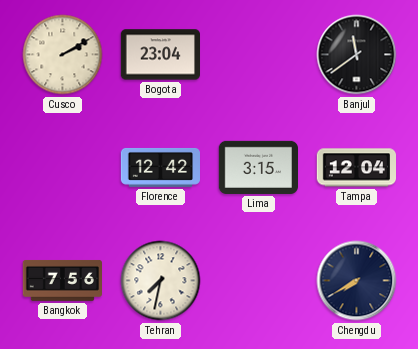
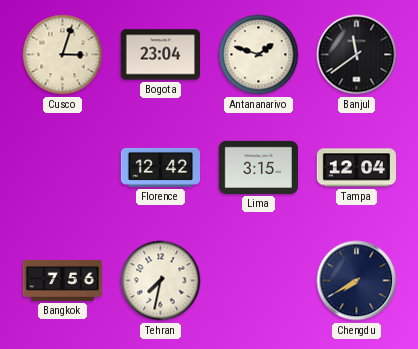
Cusco: 2:10 -> 3:03
Antananarivo: none -> 1:48
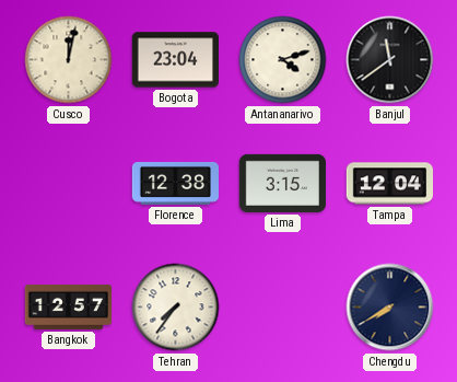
Cusco: 3:03 -> 12:02
Antananarivo: 1:48 -> 4:12
Florence: 12:42 -> 12:38
Bangkok: 7:56 -> 12:57
Tehran: 7:32 -> 7:36
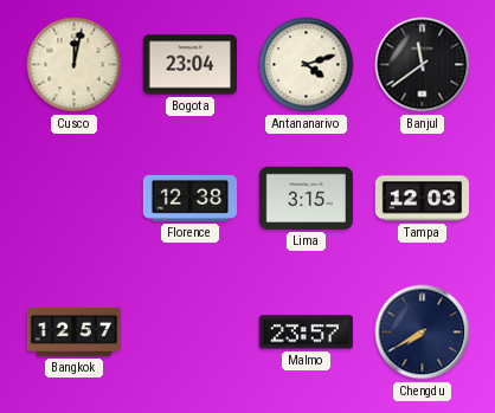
Tampa: 12:04 -> 12:03
Tehran: 7:36 -> none
Malmo: none -> 23:57
